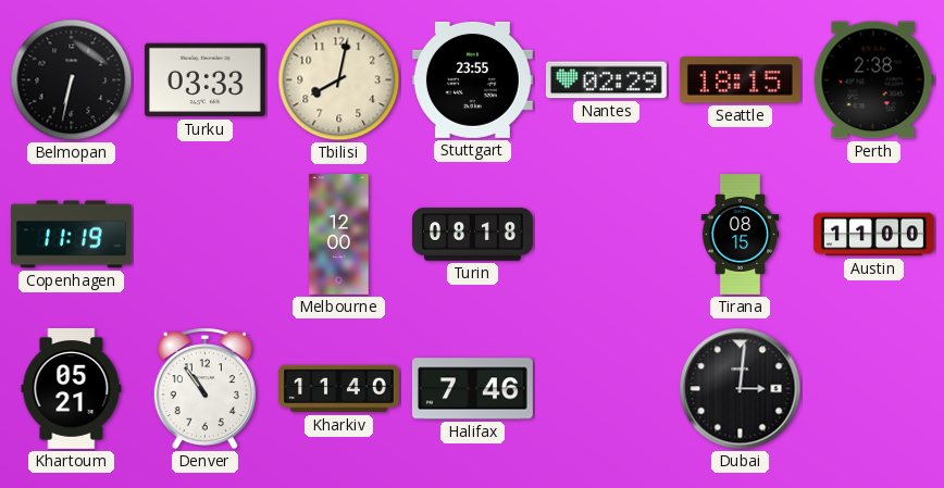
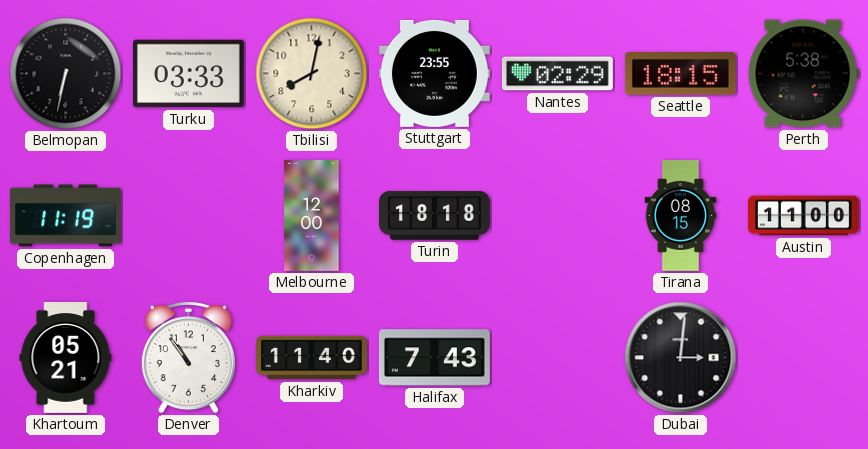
Perth: 2:38 -> 5:38
Turin: 08:18 -> 18:18
Halifax: 7:46 -> 7:43
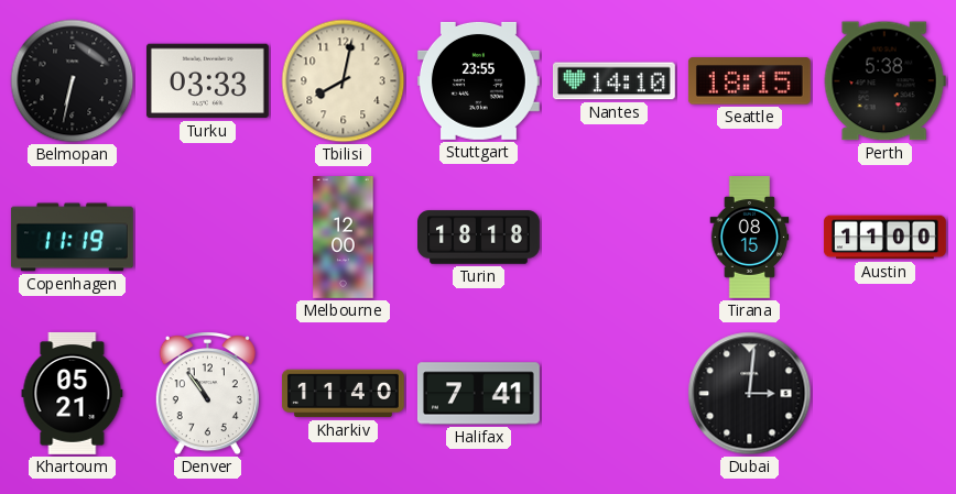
Nantes: 02:29 -> 14:10
Halifax: 7:43 -> 7:41
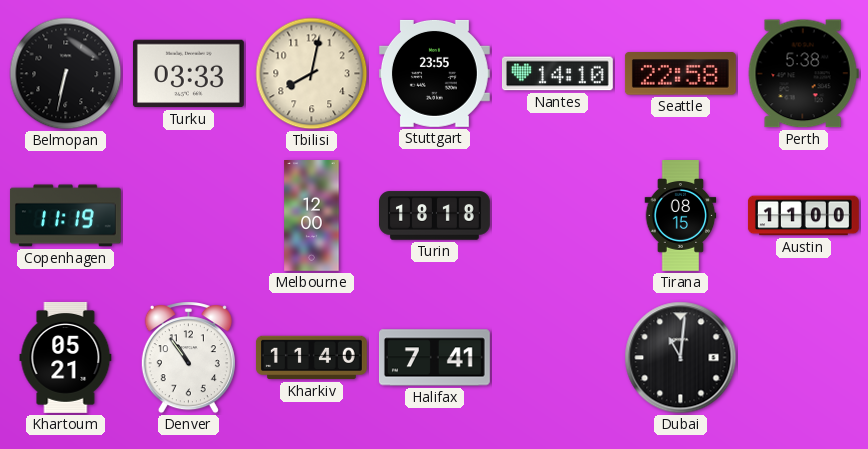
Seattle: 18:15 -> 22:58
Dubai: 3:01 -> 11:01
